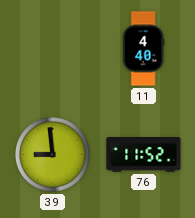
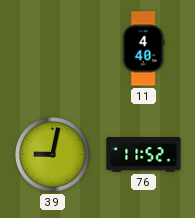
39: 8:59 -> 9:02
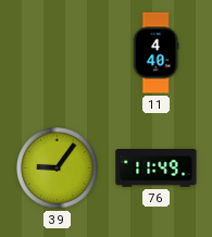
39: 9:02 -> 9:06
76: 11:52 -> 11:49
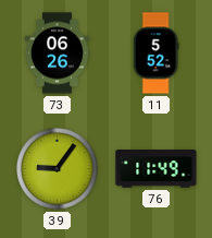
73: none -> 06:26
11: 4:40 -> 5:52
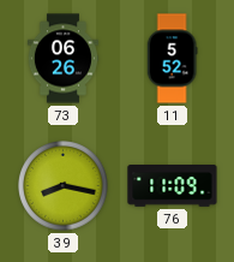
39: 9:06 -> 8:17
76: 11:49 -> 11:09
